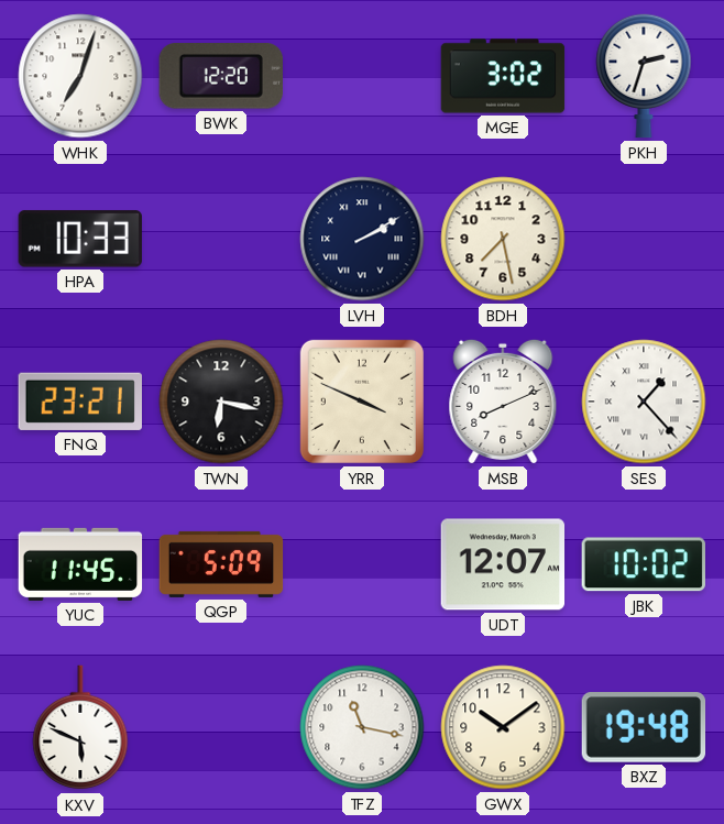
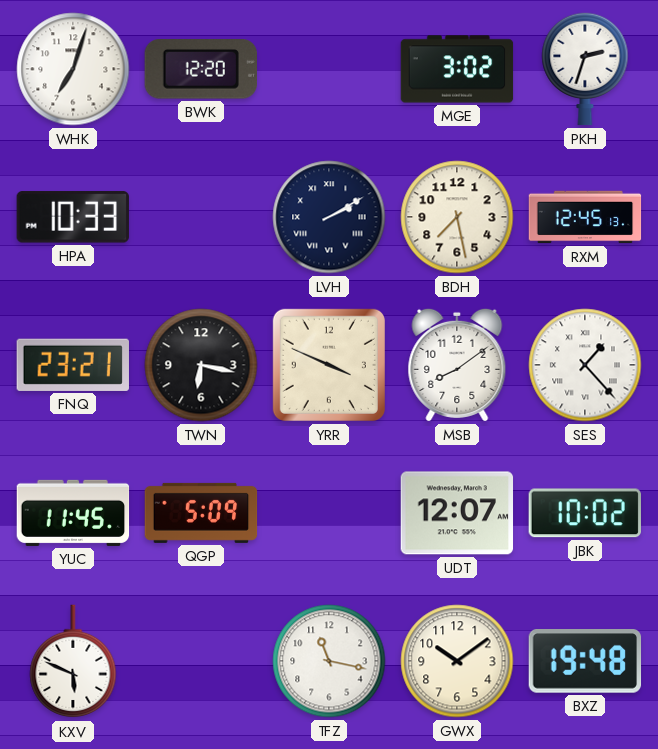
RXM: none -> 12:45
MSB: 8:11 -> 8:09
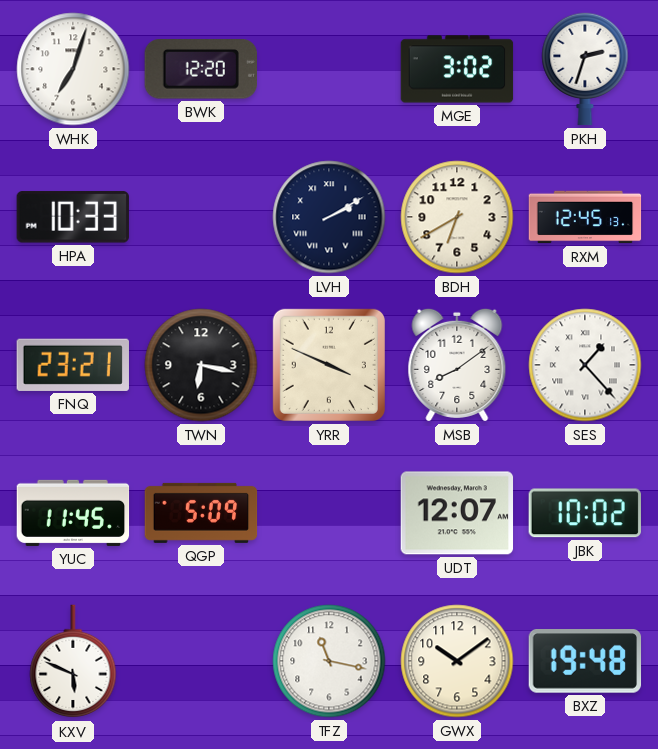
BDH: 7:28 -> 6:40
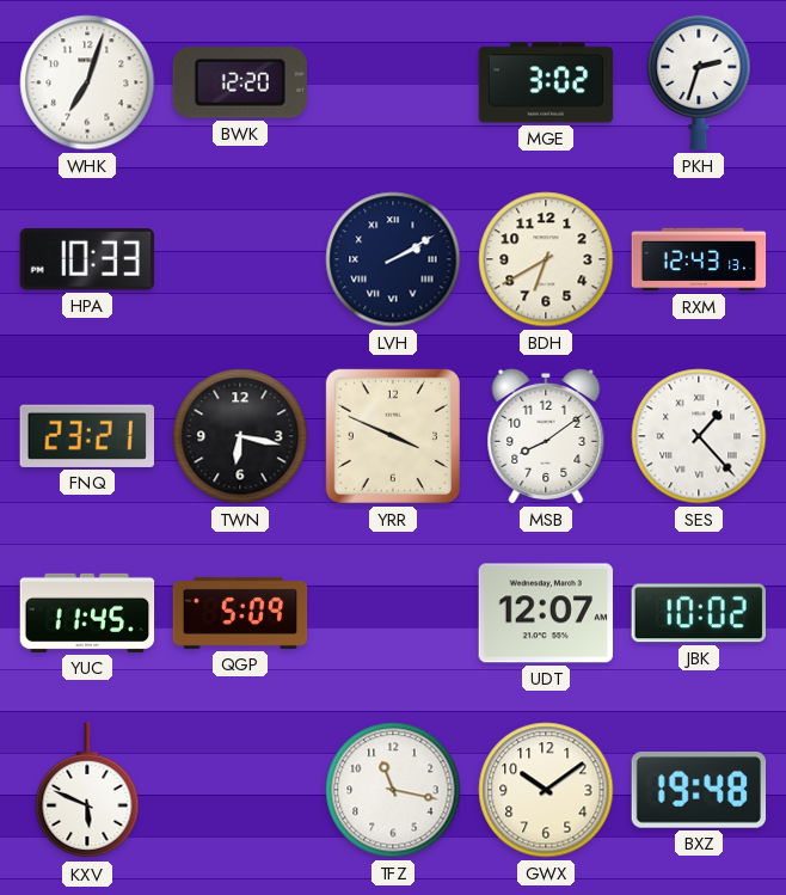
RXM: 12:45 -> 12:43
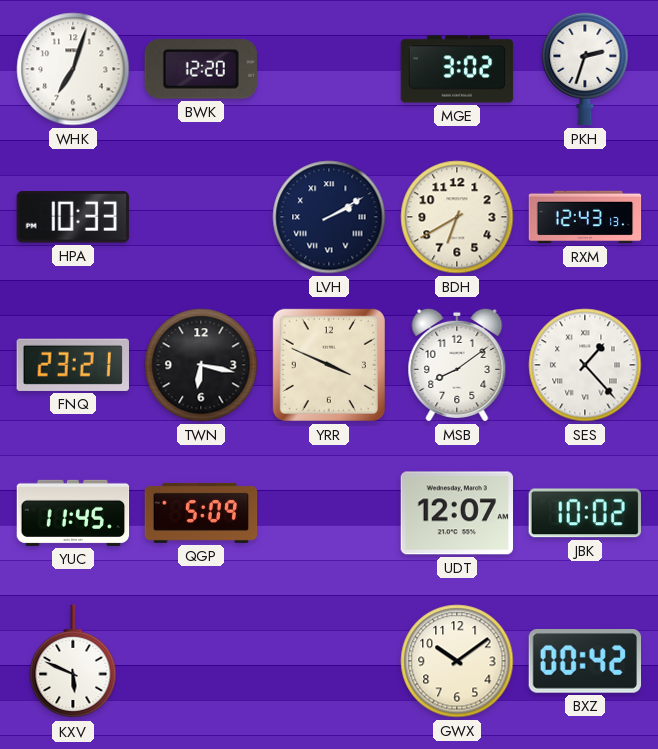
TFZ: 11:17 -> none
BXZ: 19:48 -> 00:42
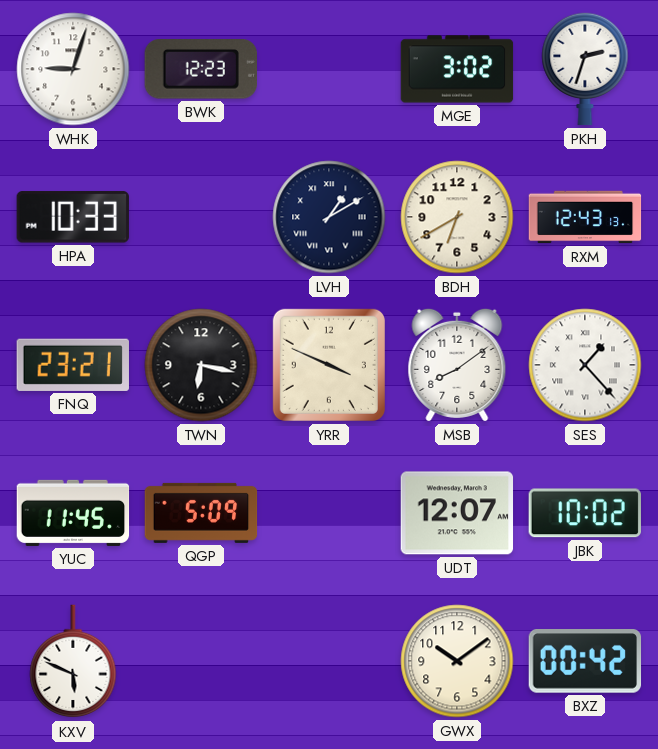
WHK: 7:03 -> 9:03
BWK: 12:20 -> 12:23
LVH: 2:10 -> 1:10
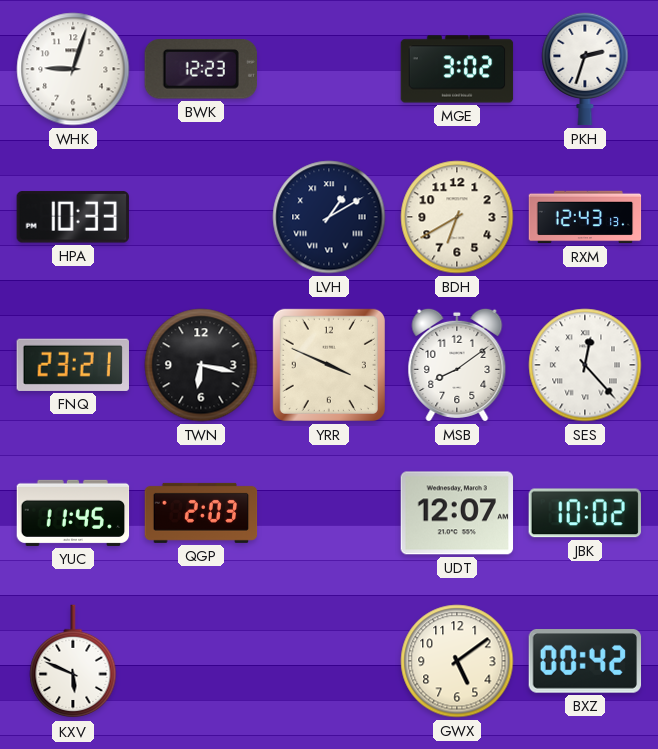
SES: 1:23 -> 12:23
QGP: 5:09 -> 2:03
GWX: 10:09 -> 5:09
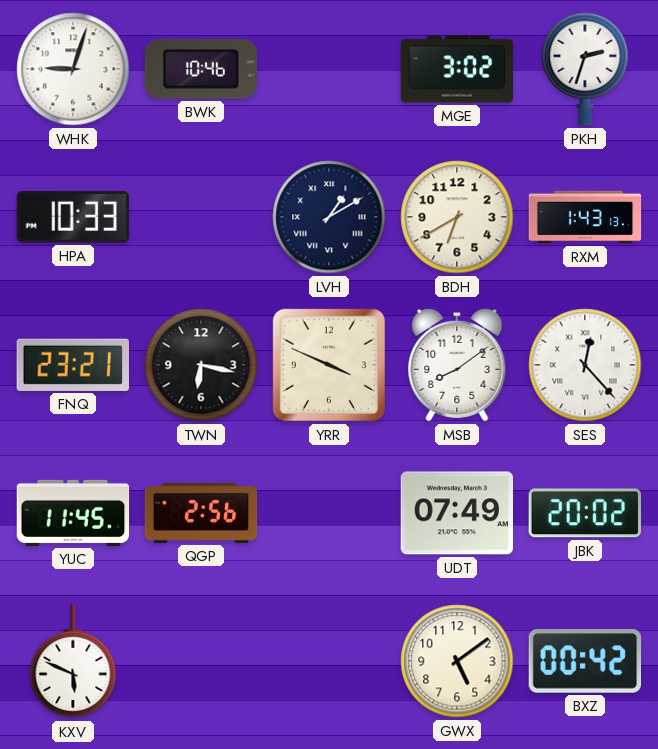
BWK: 12:23 -> 10:46
RXM: 12:43 -> 1:43
QGP: 2:03 -> 2:56
UDT: 12:07 -> 07:49
JBK: 10:02 -> 20:02
